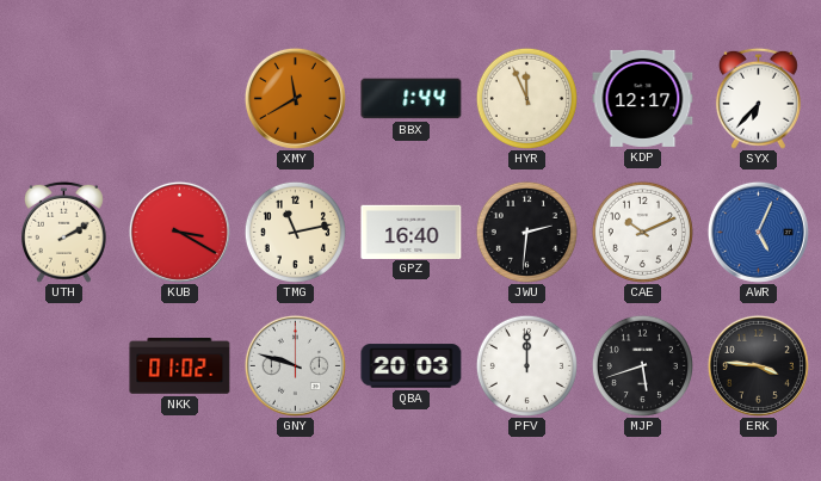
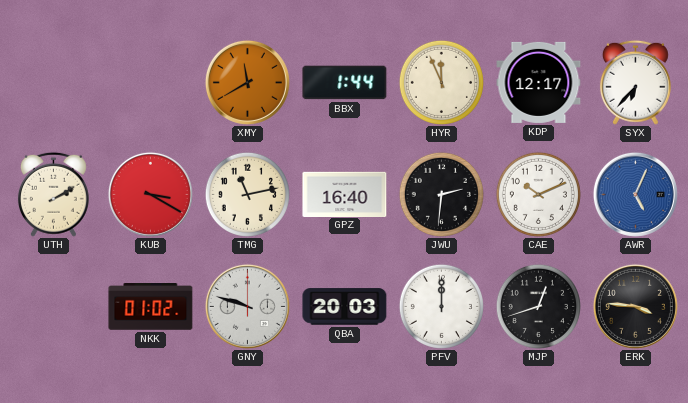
MJP: 5:42 -> 12:42
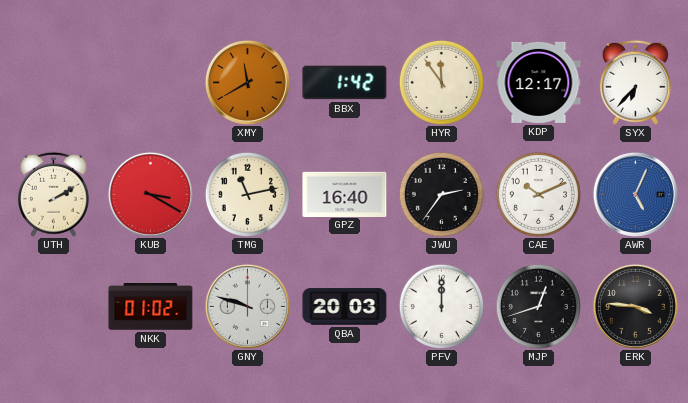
BBX: 1:44 -> 1:42
HYR: 11:56 -> 11:54
JWU: 2:31 -> 2:36
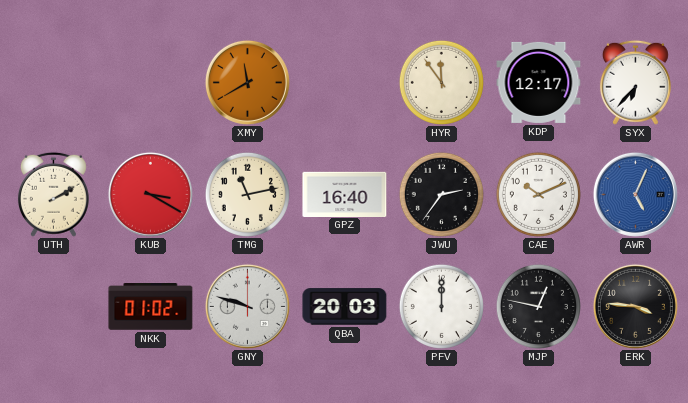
BBX: 1:42 -> none
MJP: 12:42 -> 12:47
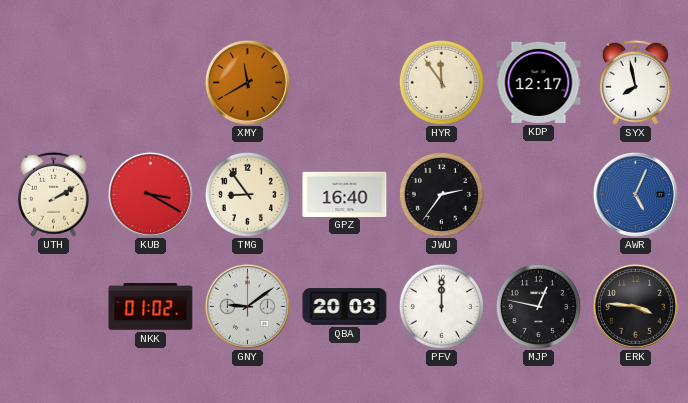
SYX: 6:37 -> 7:58
TMG: 11:13 -> 8:54
CAE: 10:11 -> none
GNY: 9:48 -> 9:09
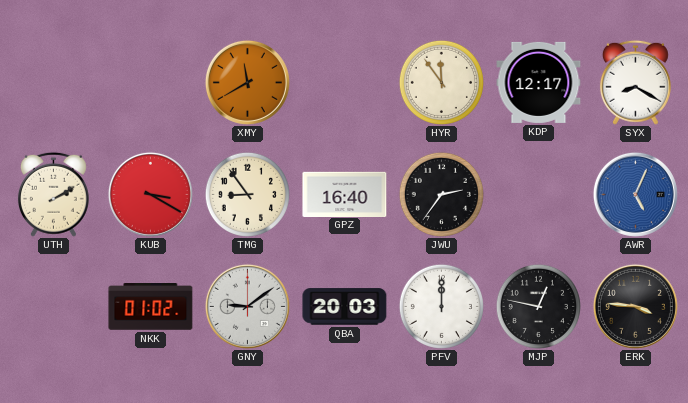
SYX: 7:58 -> 8:20
